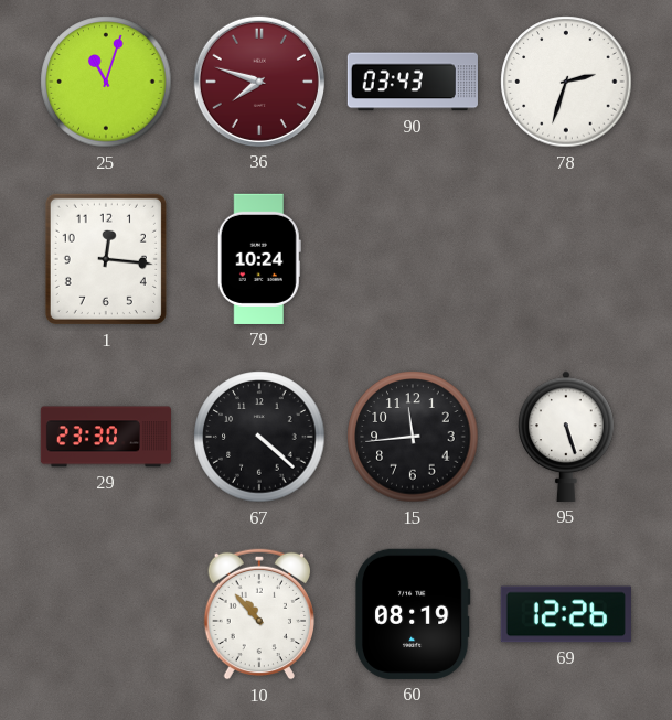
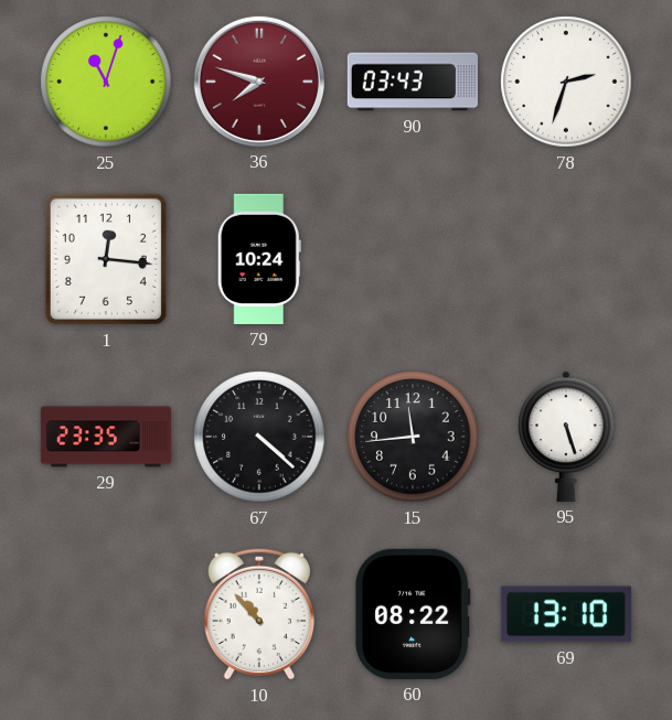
29: 23:30 -> 23:35
60: 08:19 -> 08:22
69: 12:26 -> 13:10
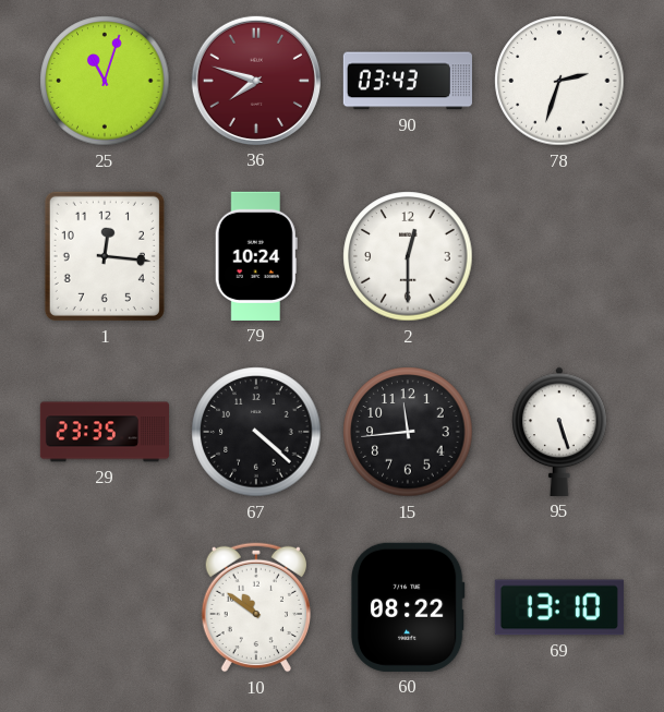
2: none -> 12:30
10: 10:53 -> 10:51
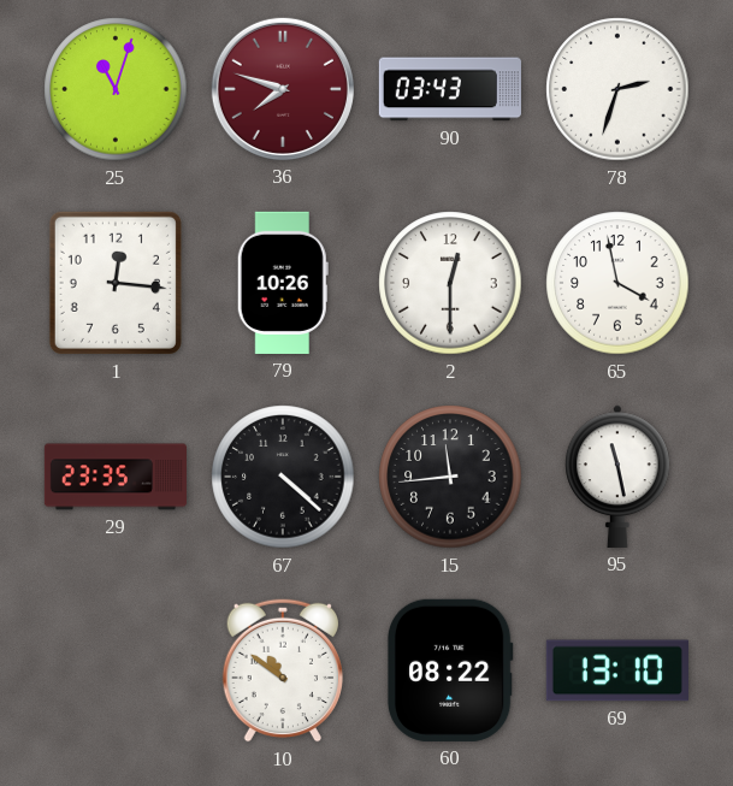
79: 10:24 -> 10:26
65: none -> 3:58
95: 5:27 -> 11:28
